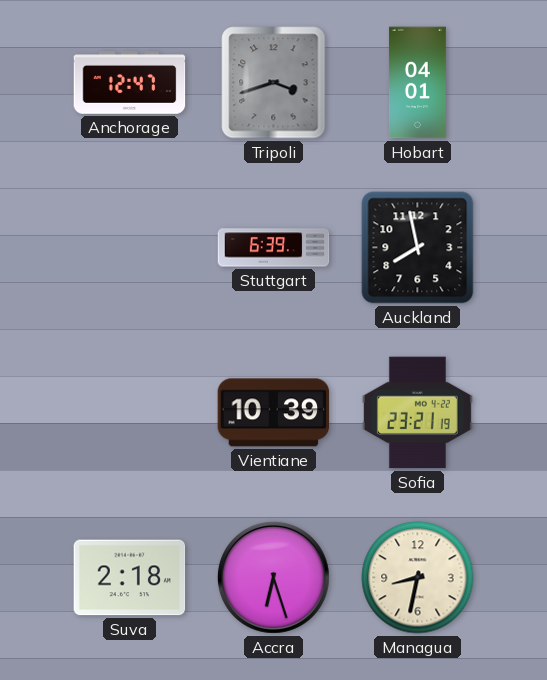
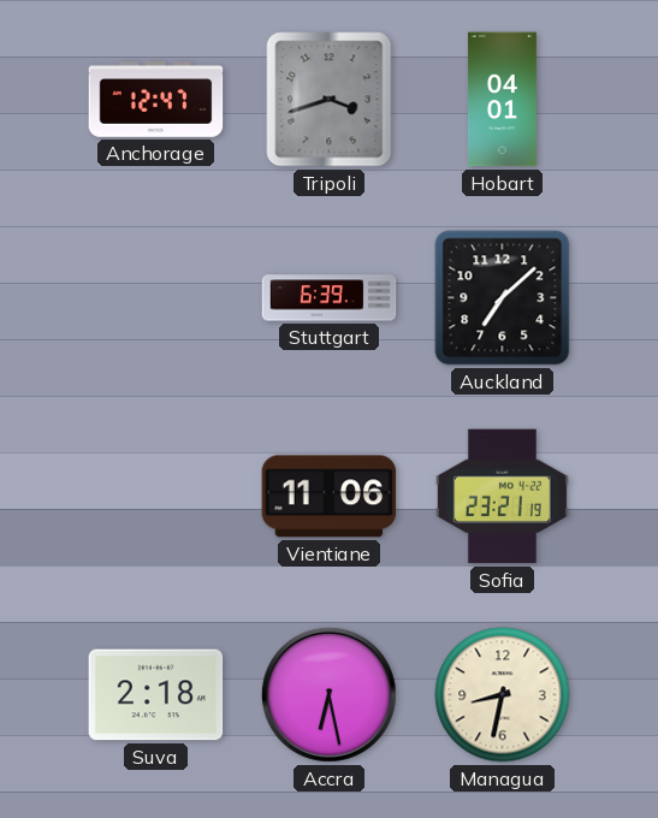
Auckland: 7:58 -> 7:08
Vientiane: 10:39 -> 11:06
Accra: 6:27 -> 6:28
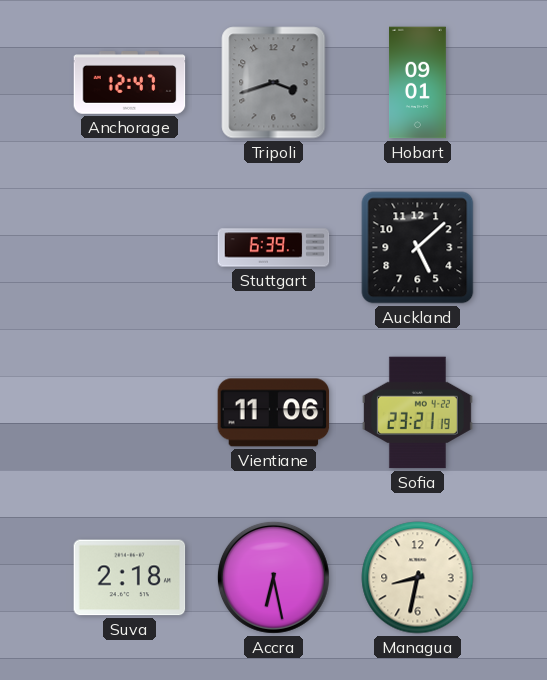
Hobart: 04:01 -> 09:01
Auckland: 7:08 -> 5:08
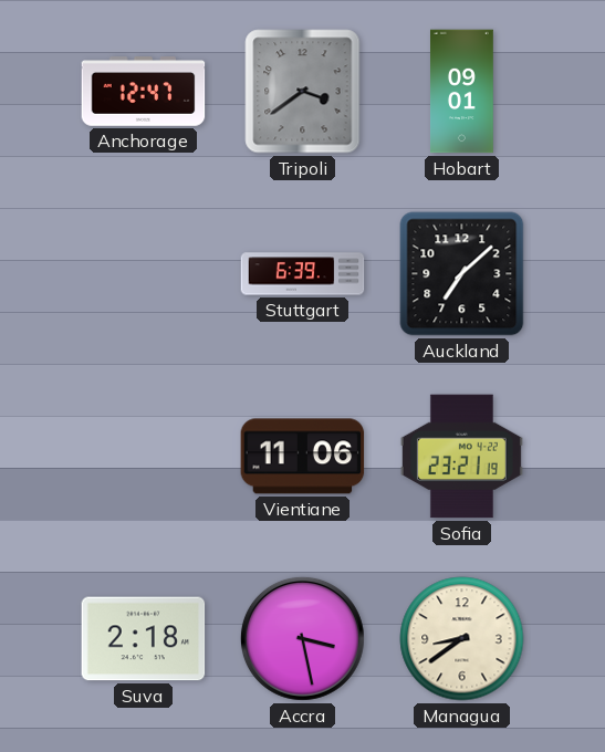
Tripoli: 3:42 -> 3:39
Auckland: 5:08 -> 7:08
Accra: 6:28 -> 3:28
Managua: 8:32 -> 8:39
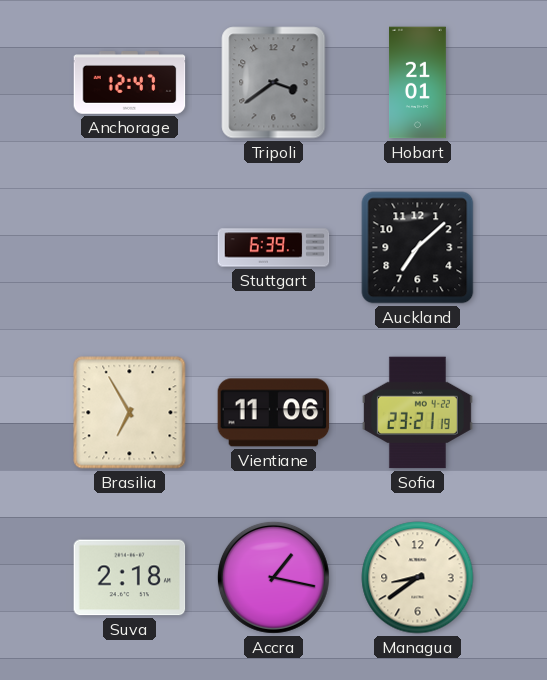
Hobart: 09:01 -> 21:01
Brasilia: none -> 6:55
Accra: 3:28 -> 1:17
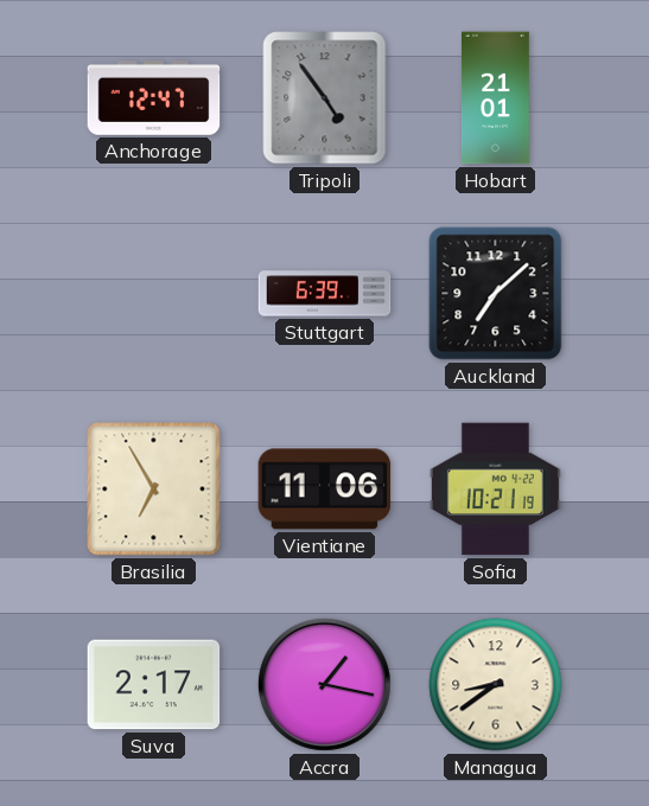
Tripoli: 3:39 -> 4:54
Sofia: 23:21 -> 10:21
Suva: 2:18 -> 2:17
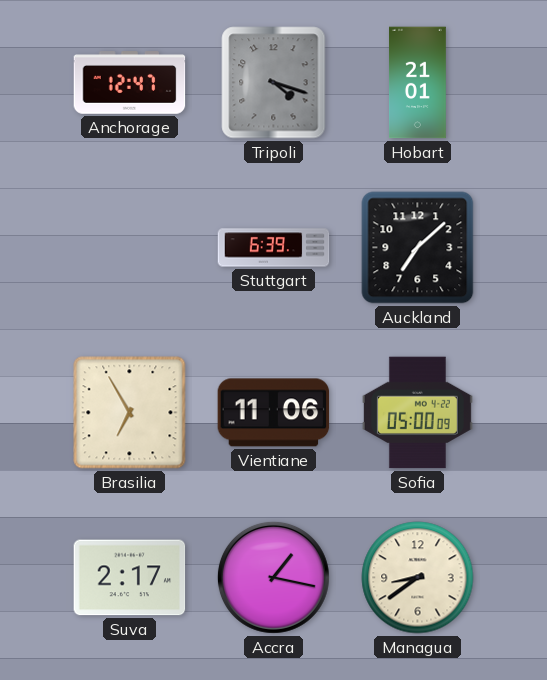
Tripoli: 4:54 -> 4:18
Sofia: 10:21 -> 05:00
